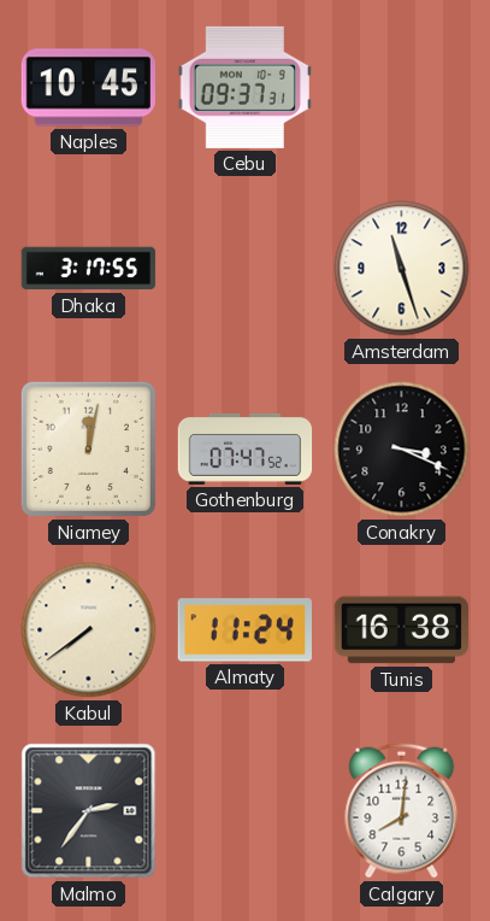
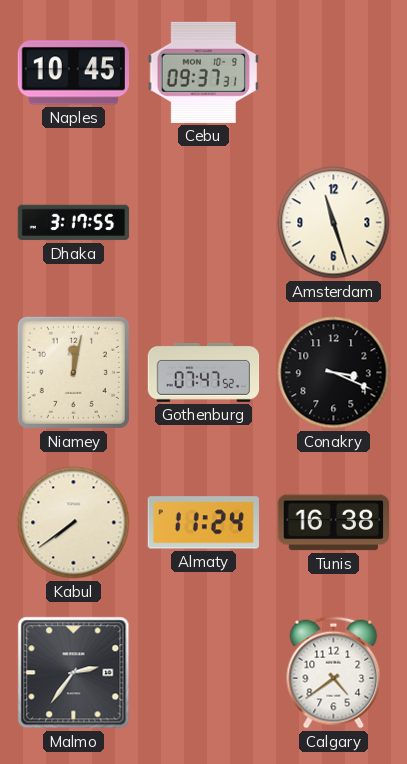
Calgary: 8:01 -> 4:39
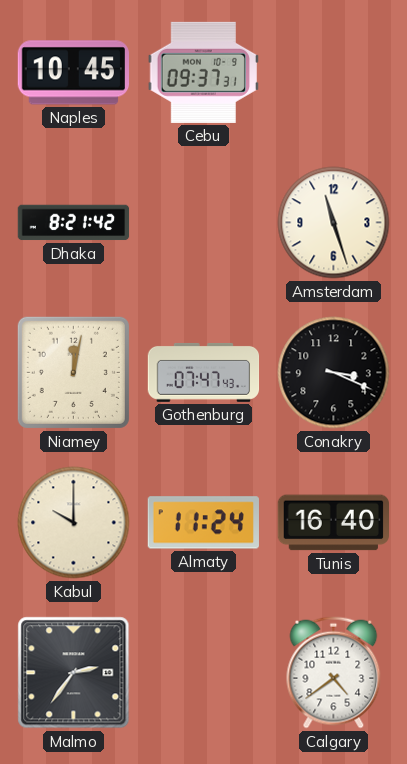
Dhaka: 3:17 -> 8:21
Gothenburg: 07:47:52 -> 07:47:43
Kabul: 7:39 -> 10:00
Tunis: 16:38 -> 16:40
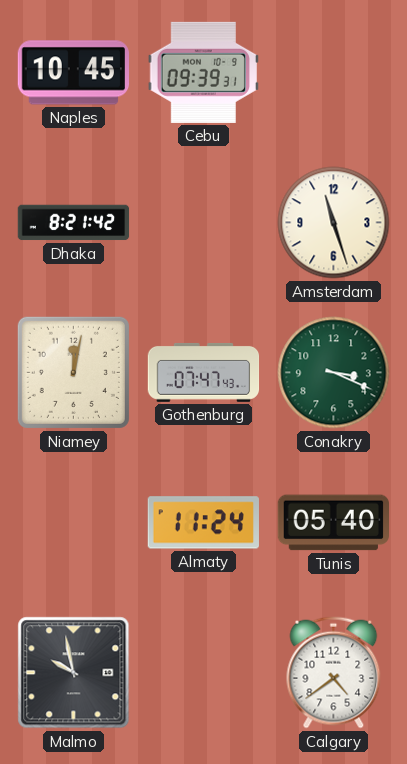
Cebu: 09:37 -> 09:39
Conakry dial: black -> green
Kabul: 10:00 -> none
Tunis: 16:40 -> 05:40
Malmo: 2:36 -> 9:58
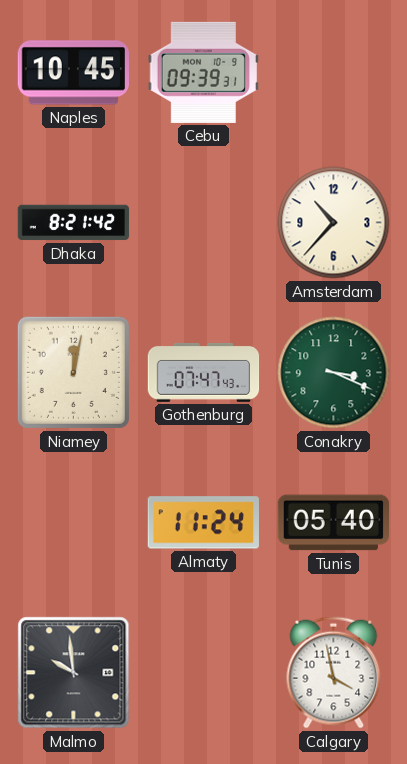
Amsterdam: 11:27 -> 10:37
Malmo: 9:58 -> 9:59
Calgary: 4:39 -> 3:58
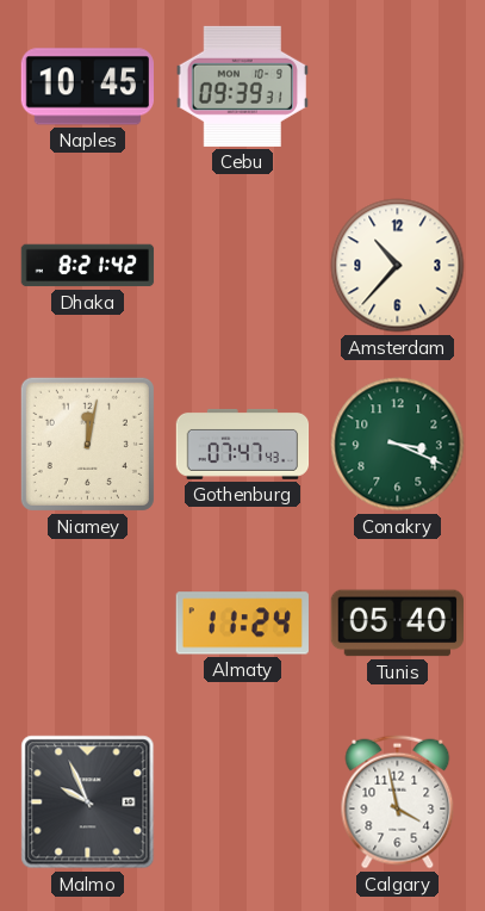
Malmo: 9:59 -> 9:56
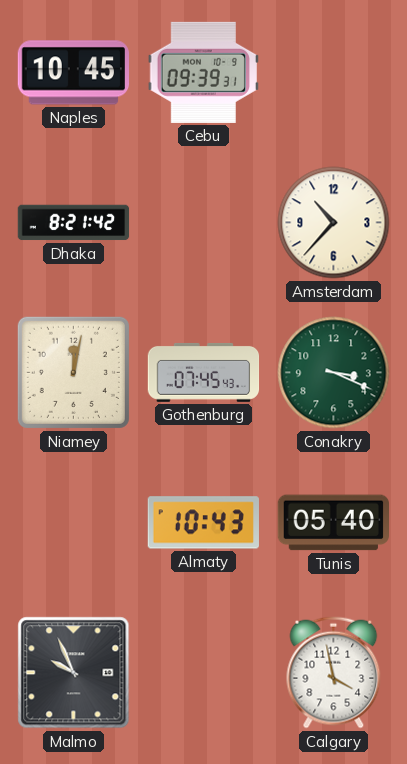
Gothenburg: 07:47 -> 07:45
Almaty: 11:24 -> 10:43
